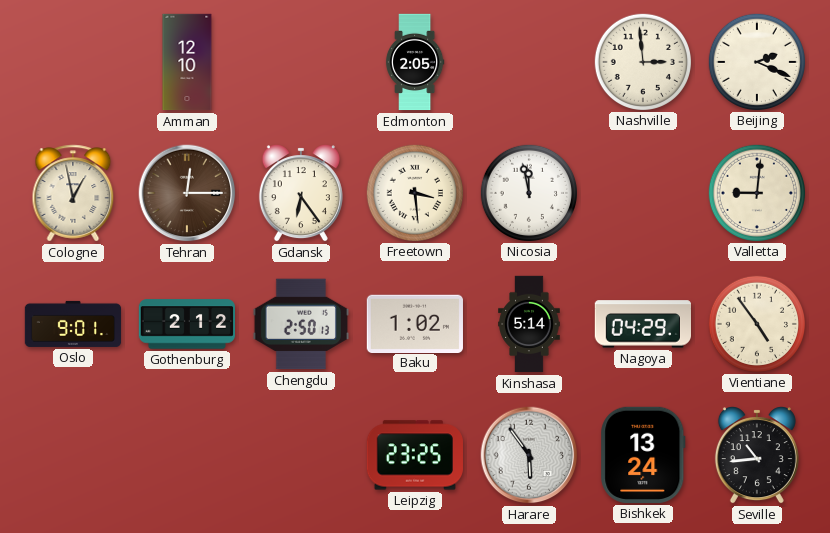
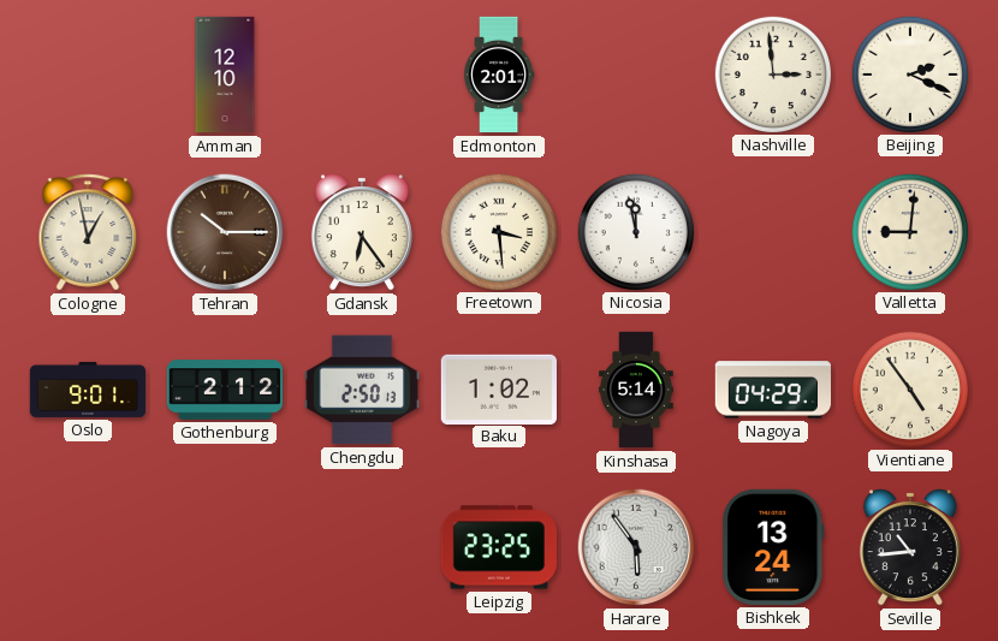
Edmonton: 2:05 -> 2:01
Tehran: 12:15 -> 10:15
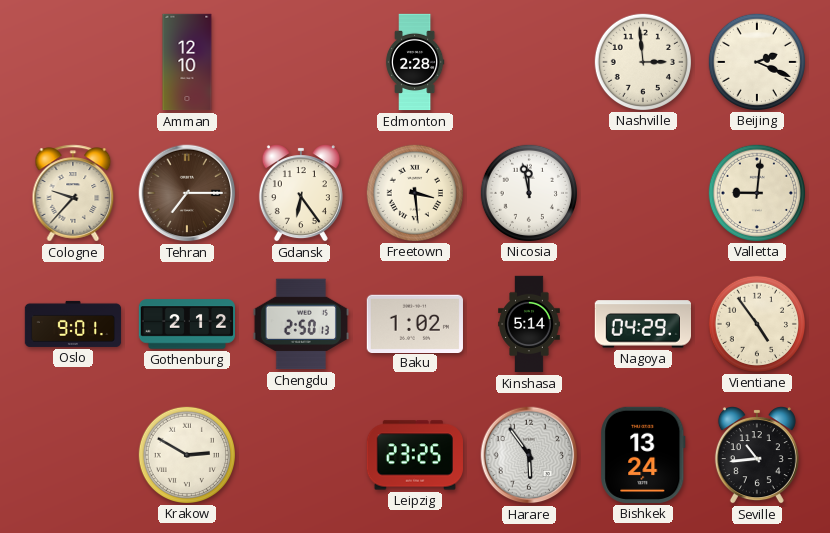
Edmonton: 2:01 -> 2:28
Cologne: 12:58 -> 9:37
Tehran: 10:15 -> 7:15
Krakow: none -> 2:50
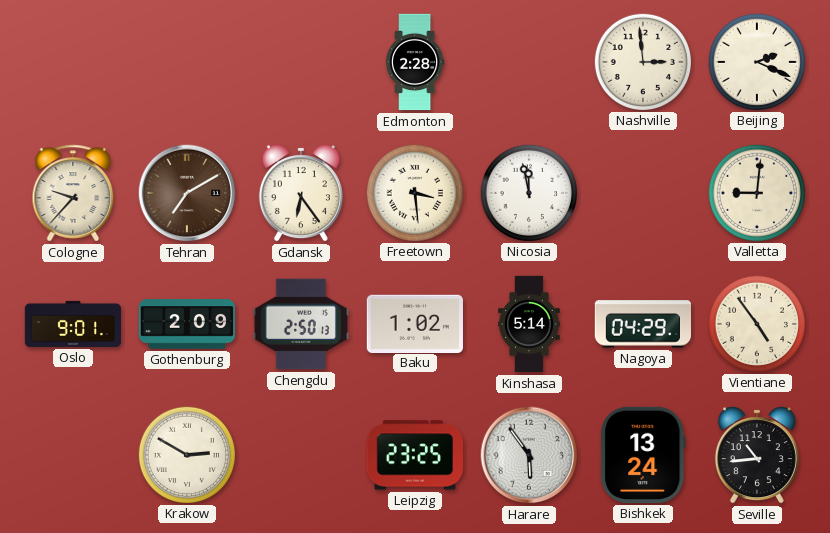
Amman: 12:10 -> none
Tehran: 7:15 -> 7:10
Gothenburg: 2:12 -> 2:09
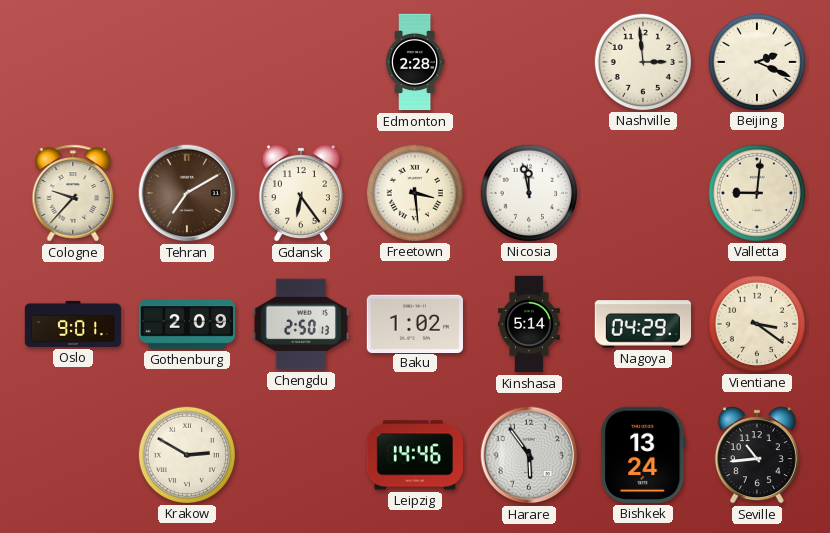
Vientiane: 4:54 -> 3:21
Leipzig: 23:25 -> 14:46
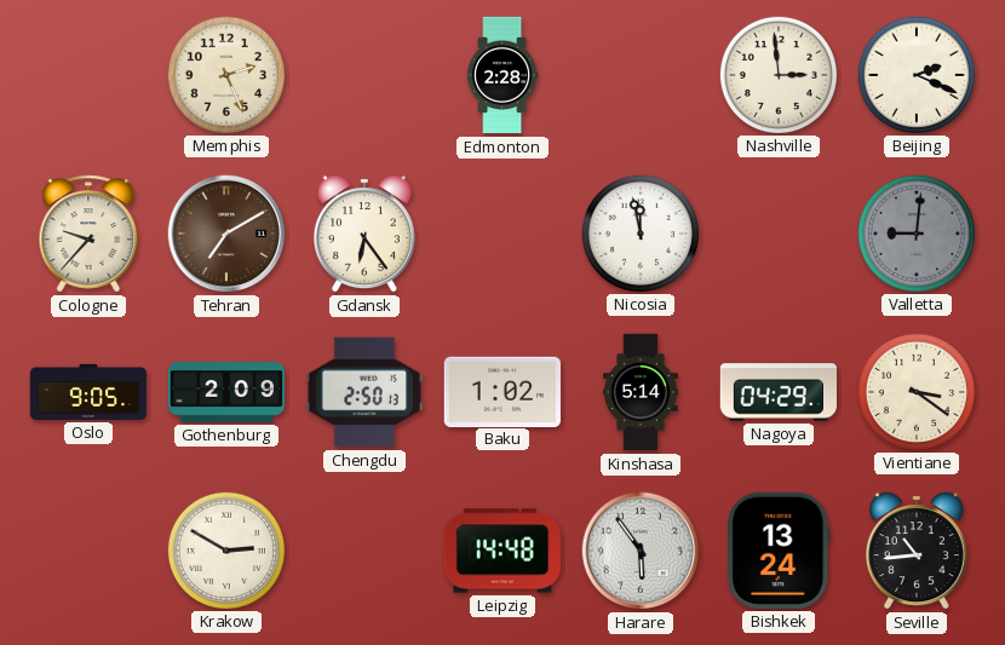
Memphis: none -> 2:26
Freetown: 3:29 -> none
Valletta dial: cream -> grey
Oslo: 9:01 -> 9:05
Leipzig: 14:46 -> 14:48
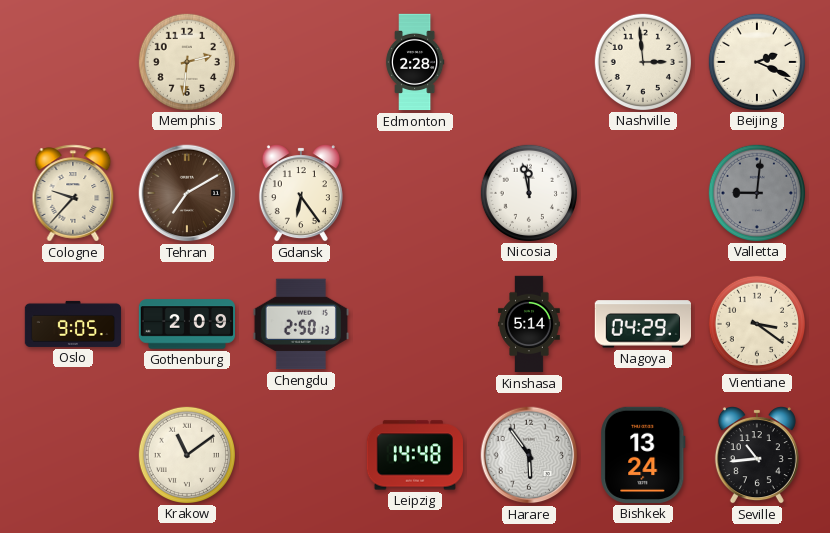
Memphis: 2:26 -> 2:31
Baku: 1:02 -> none
Krakow: 2:50 -> 11:09
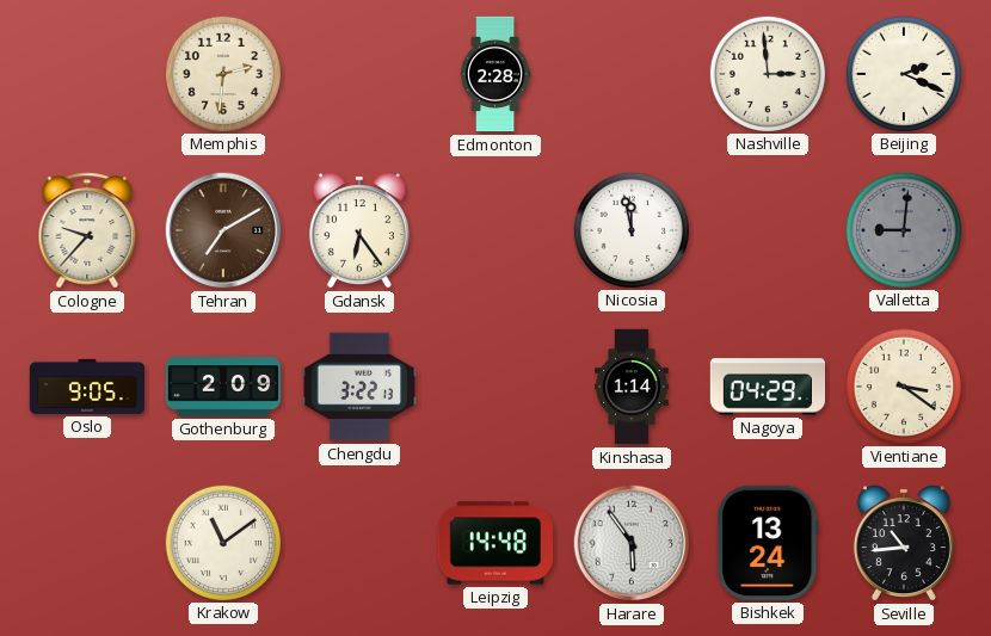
Chengdu: 2:50 -> 3:22
Kinshasa: 5:14 -> 1:14
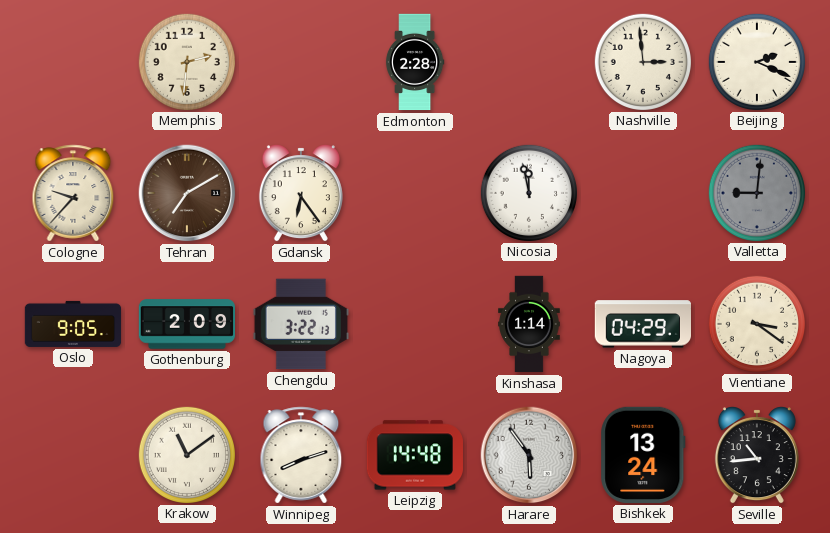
Winnipeg: none -> 8:12
